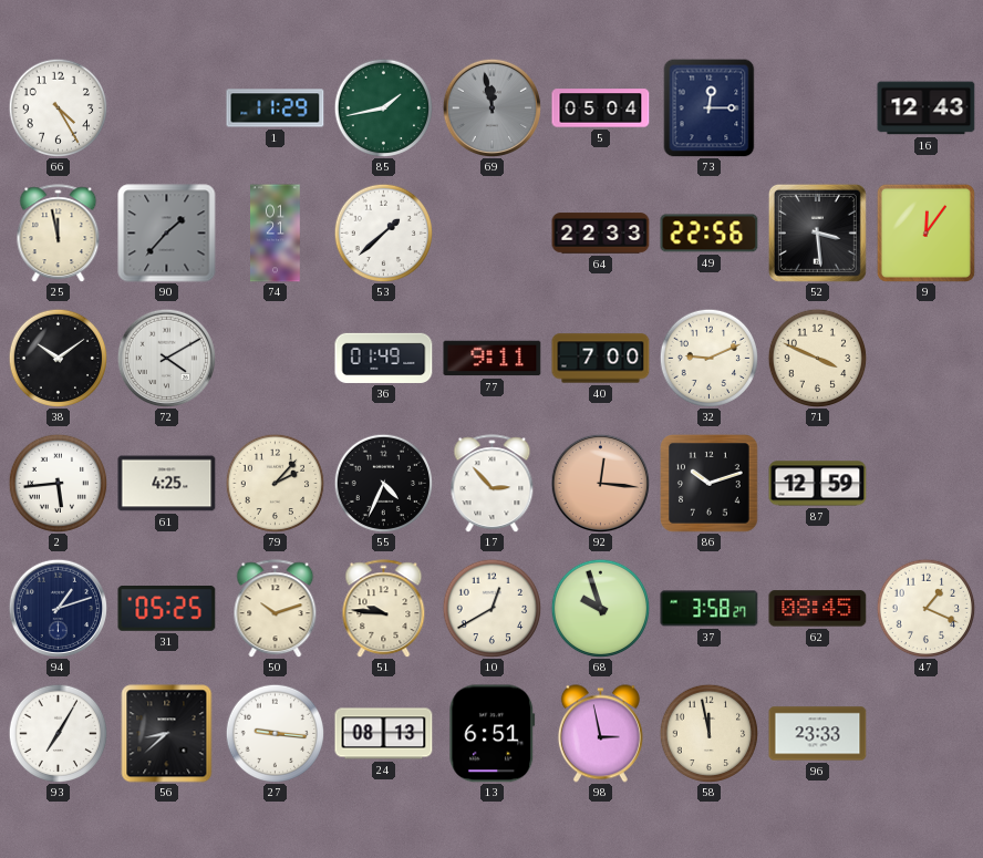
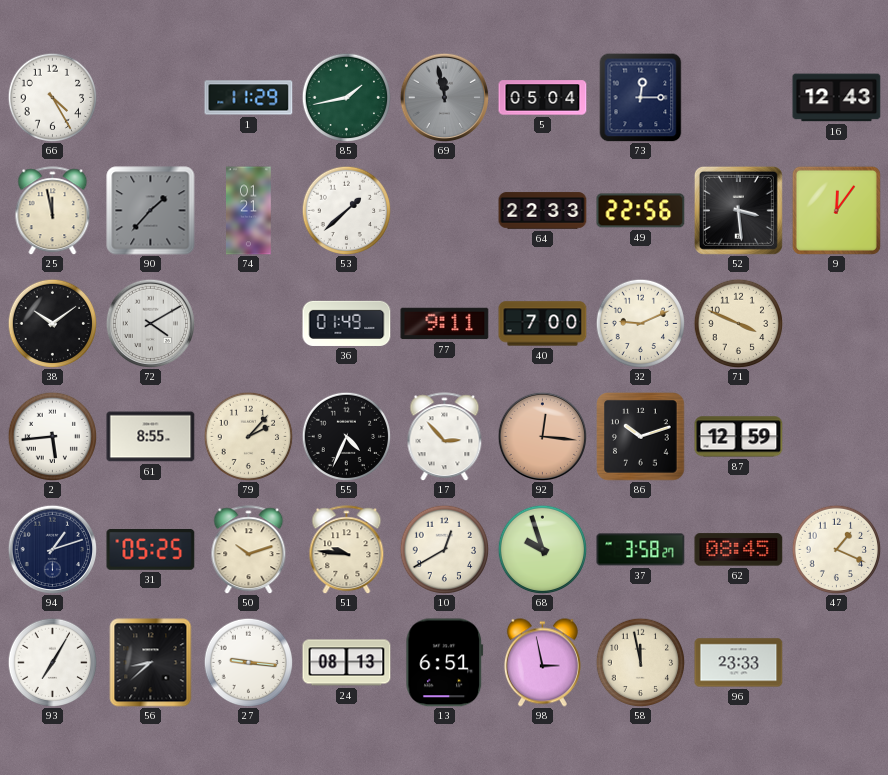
61: 4:25 -> 8:55
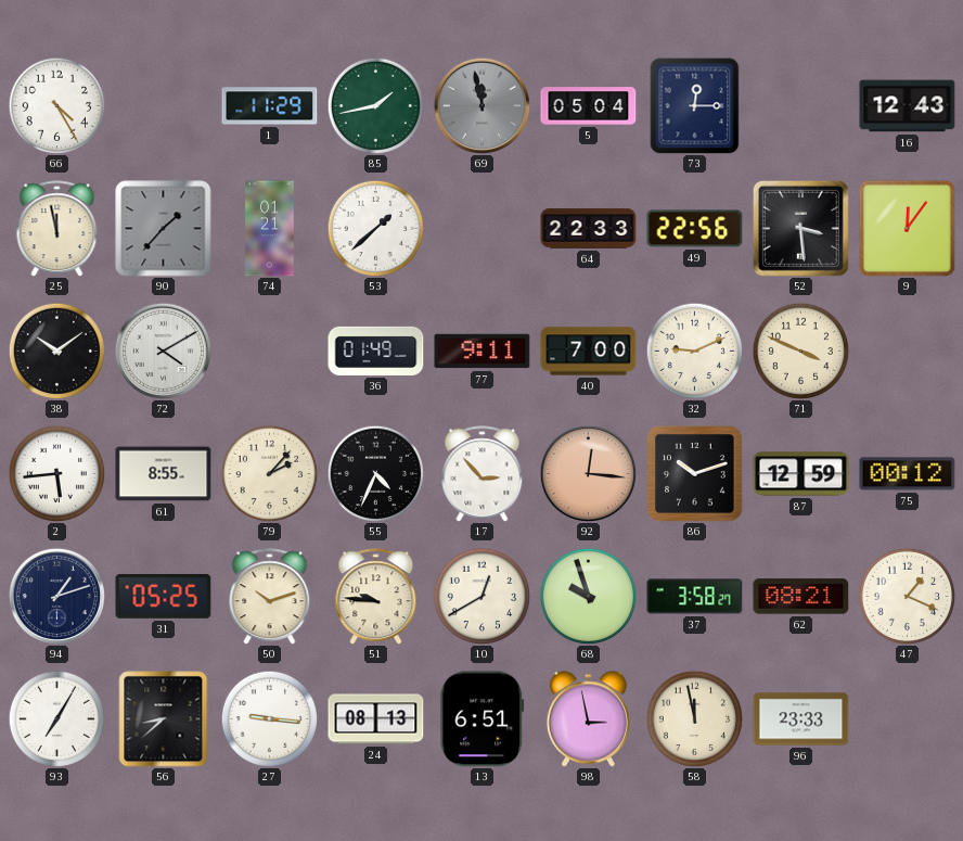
75: none -> 00:12
62: 08:45 -> 08:21
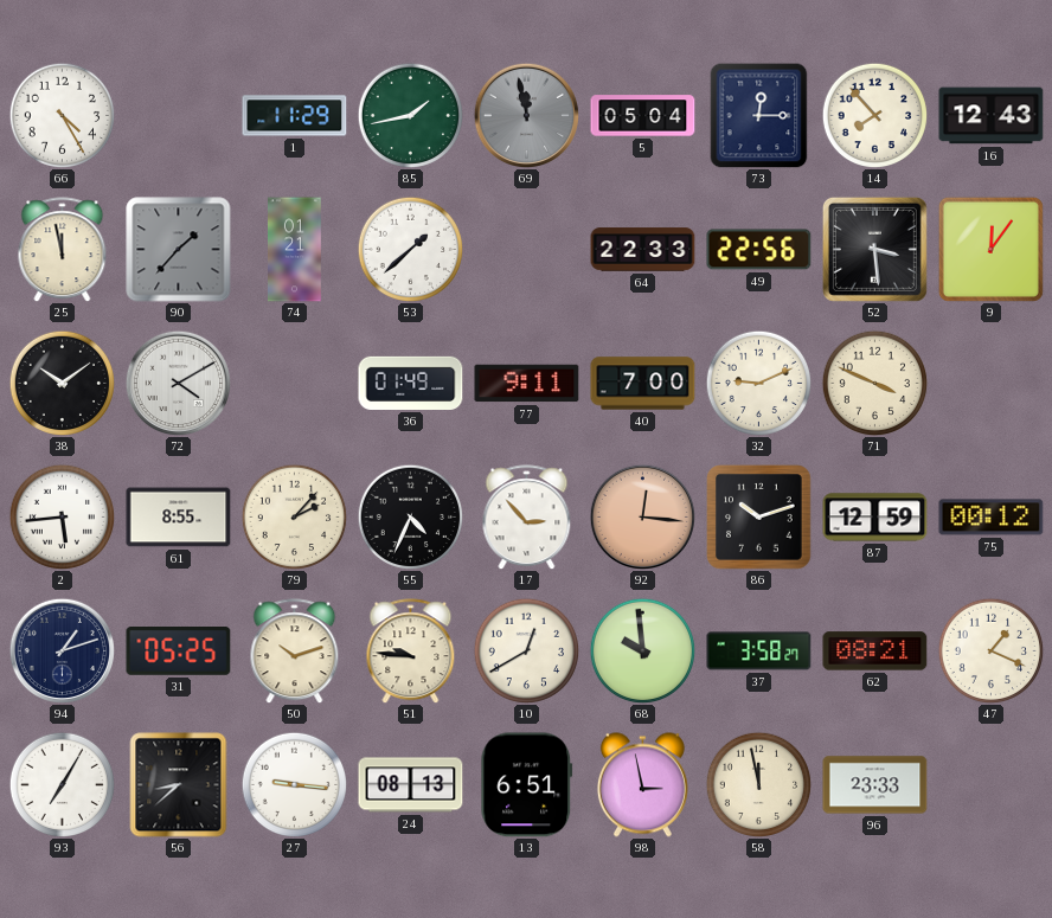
14: none -> 7:53
68: 9:57 -> 9:59
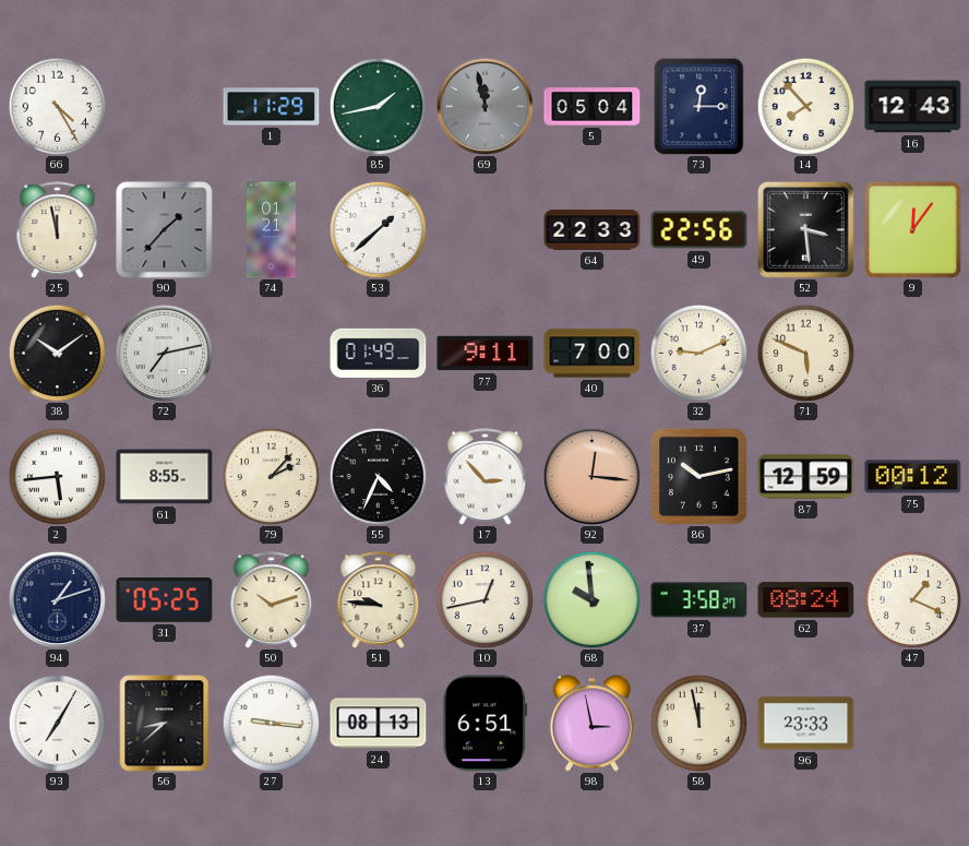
72: 4:10 -> 7:13
71: 3:49 -> 5:49
86: 10:12 -> 10:13
10: 12:40 -> 12:43
62: 08:21 -> 08:24
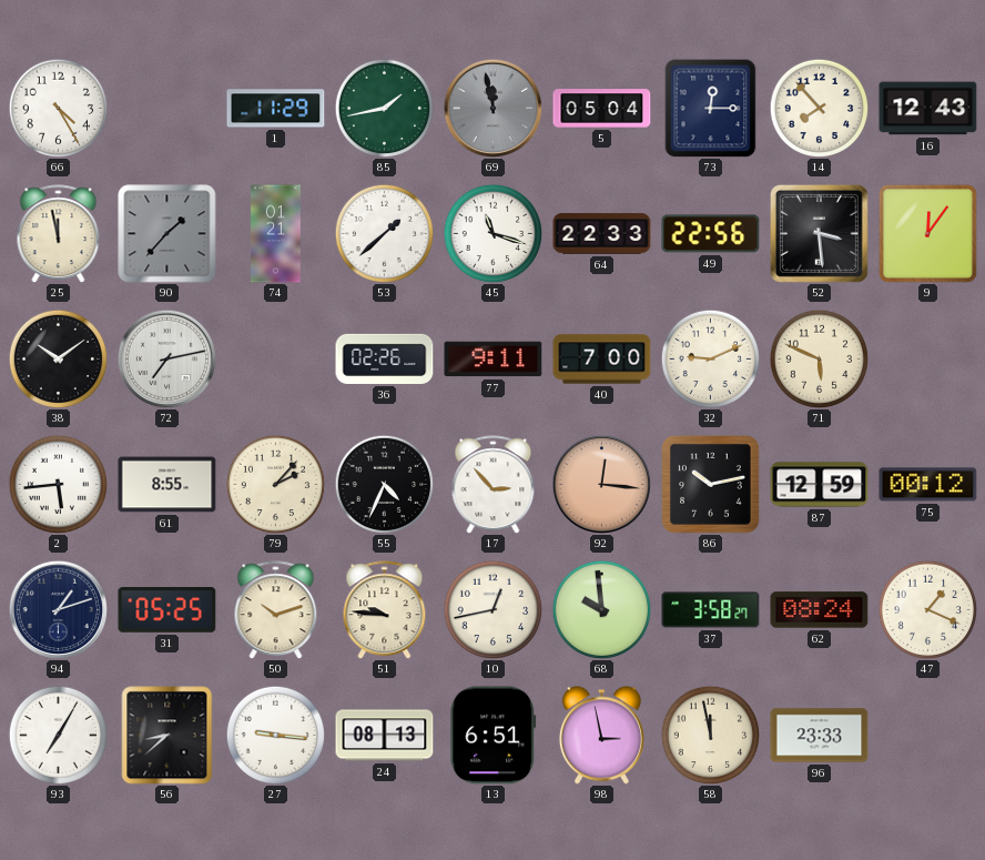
45: none -> 11:18
36: 01:49 -> 02:26
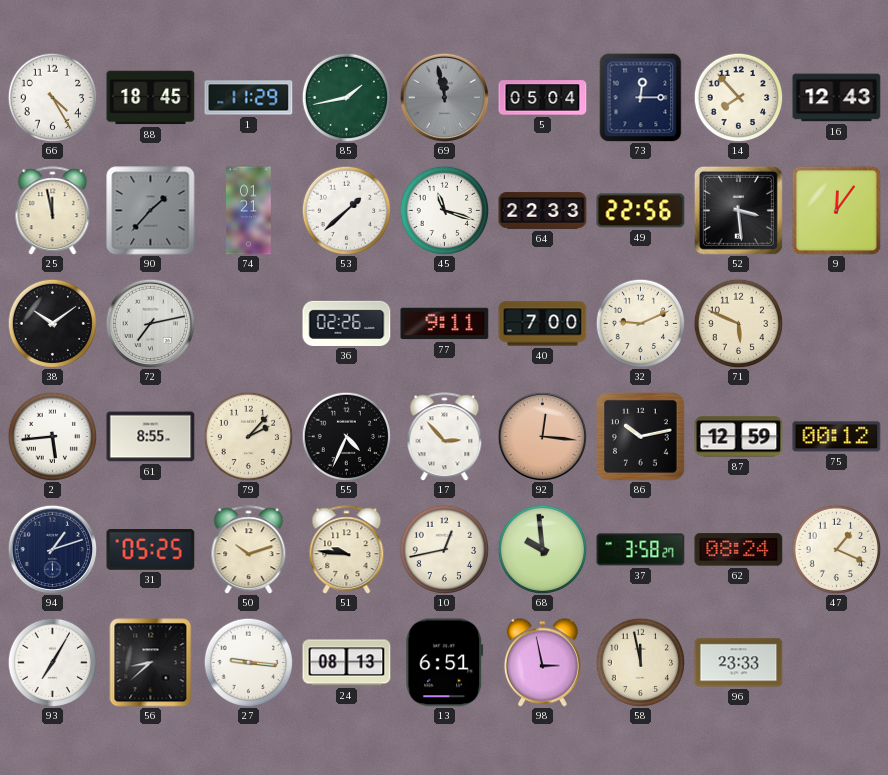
88: none -> 18:45
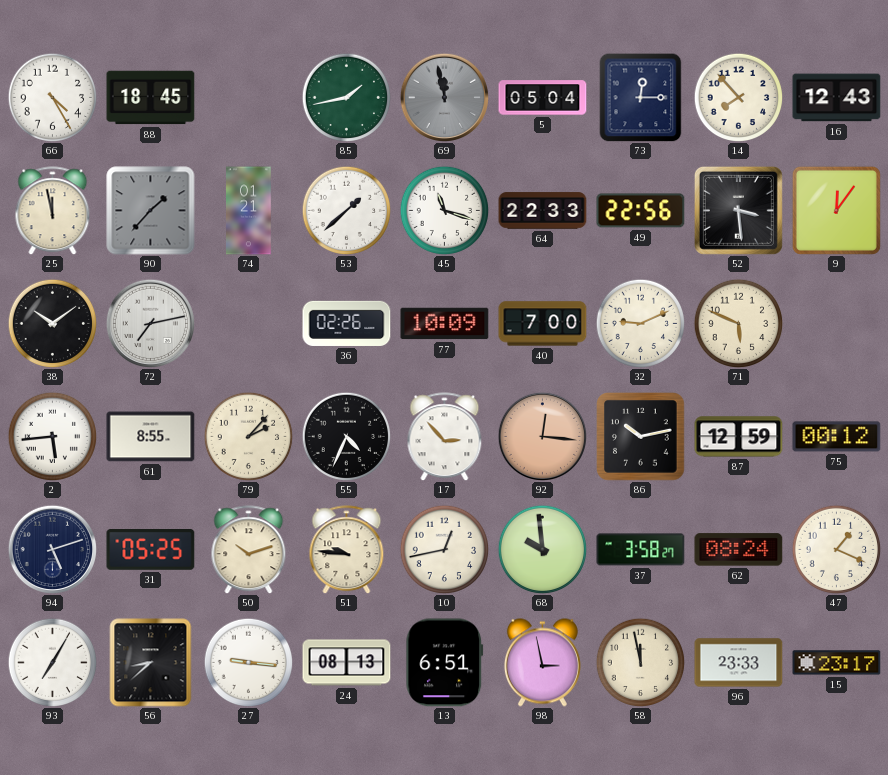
1: 11:29 -> none
77: 9:11 -> 10:09
94: 1:12 -> 5:12
15: none -> 23:17
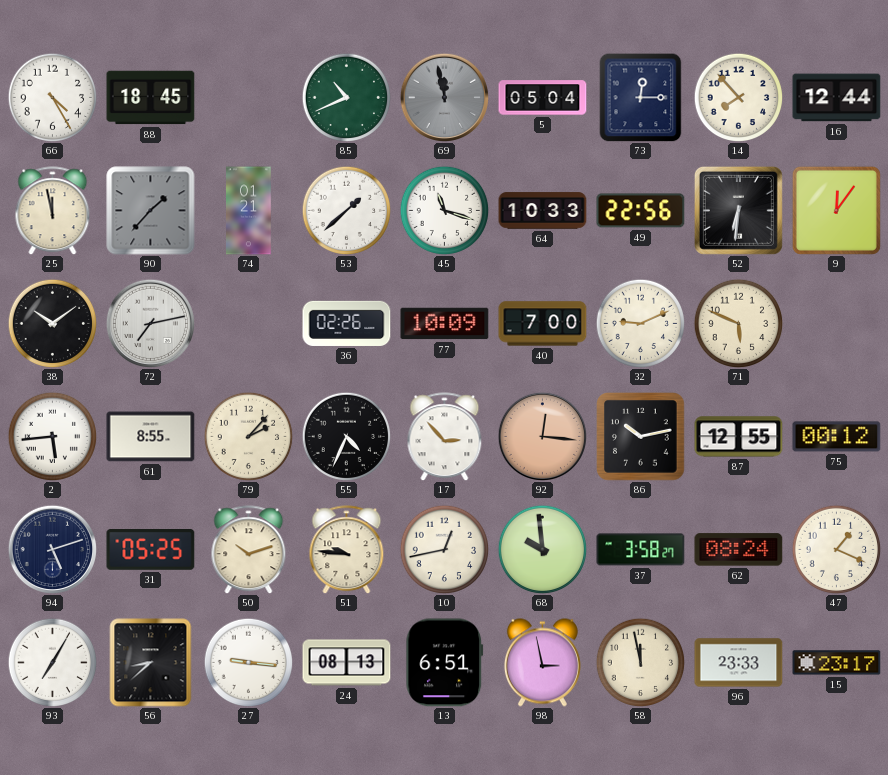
85: 1:43 -> 10:41
16: 12:43 -> 12:44
64: 22:33 -> 10:33
52: 3:29 -> 6:31
87: 12:59 -> 12:55
